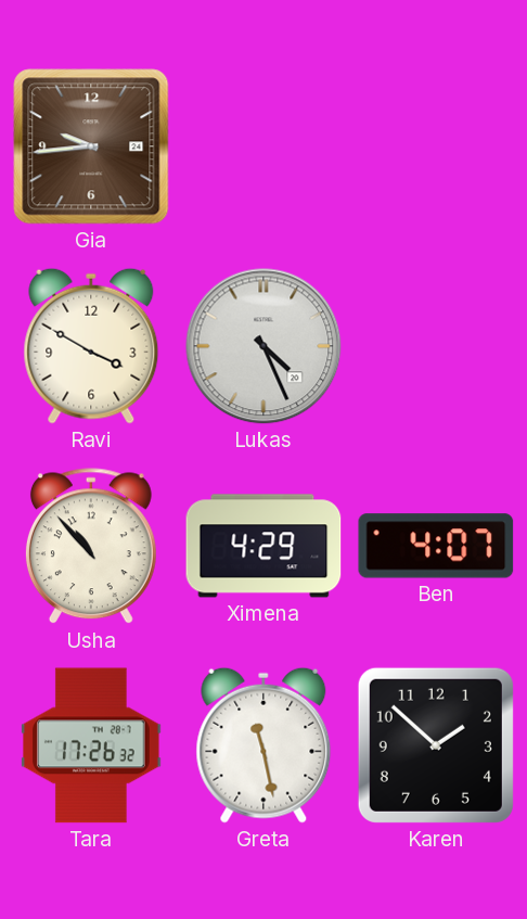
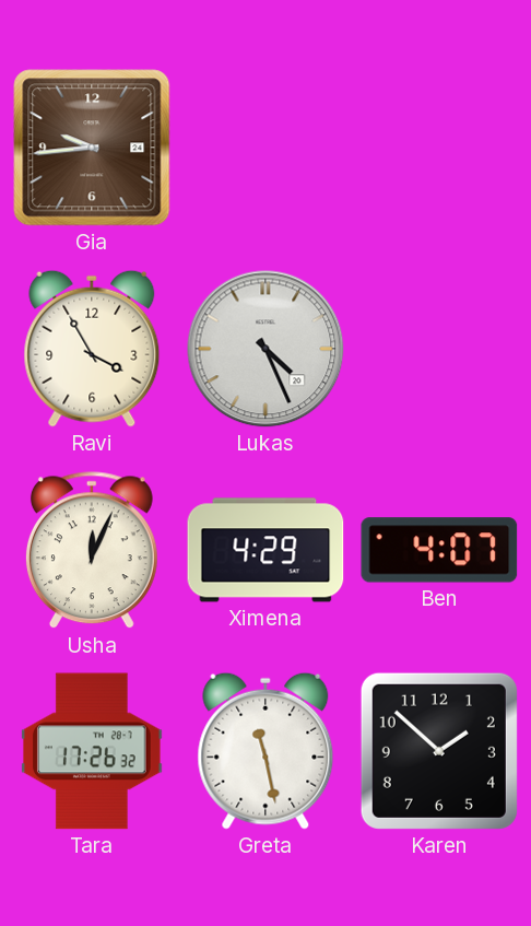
Ravi: 3:50 -> 3:55
Usha: 10:53 -> 12:04
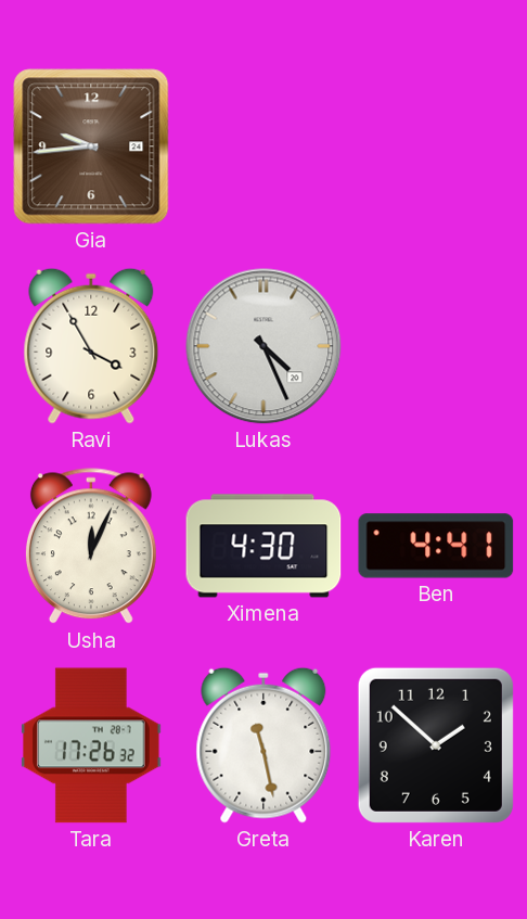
Ximena: 4:29 -> 4:30
Ben: 4:07 -> 4:41
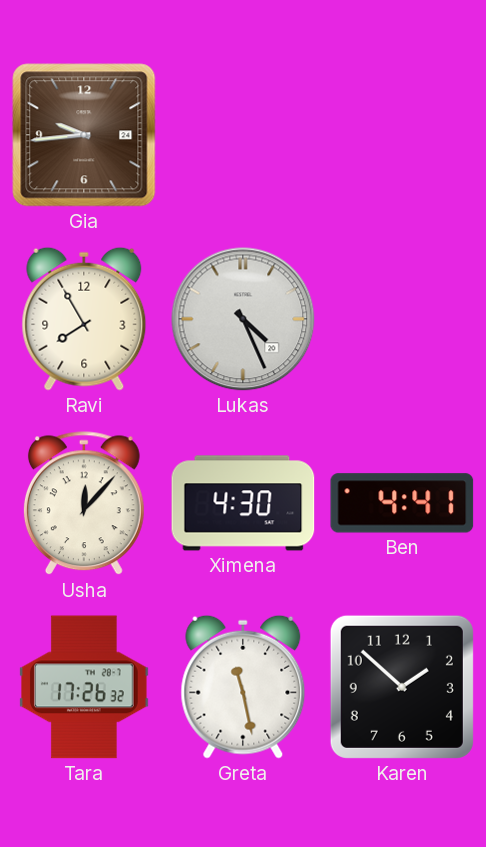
Ravi: 3:55 -> 7:55
Usha: 12:04 -> 12:07
